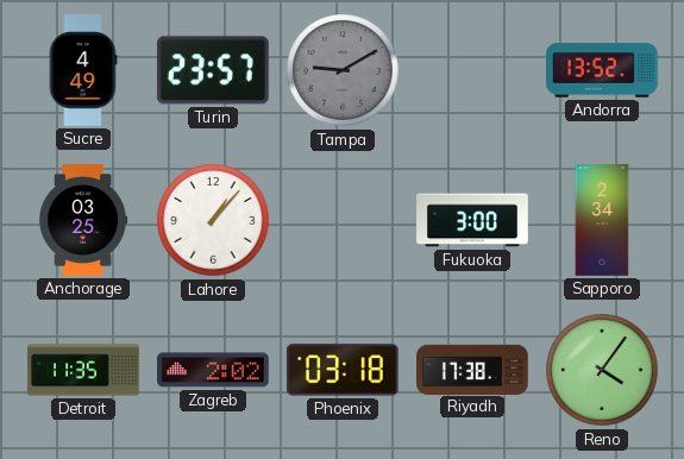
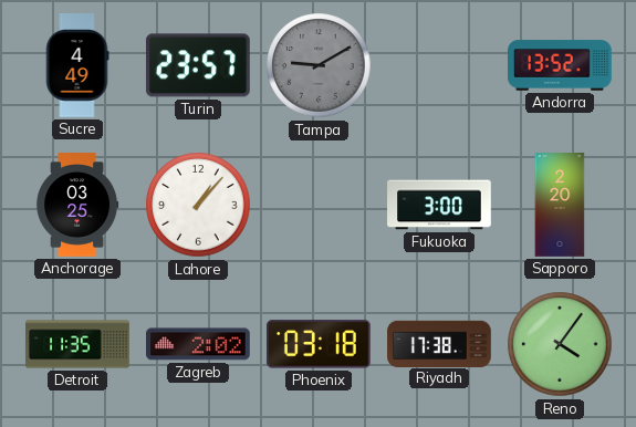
Sapporo: 2:34 -> 2:20
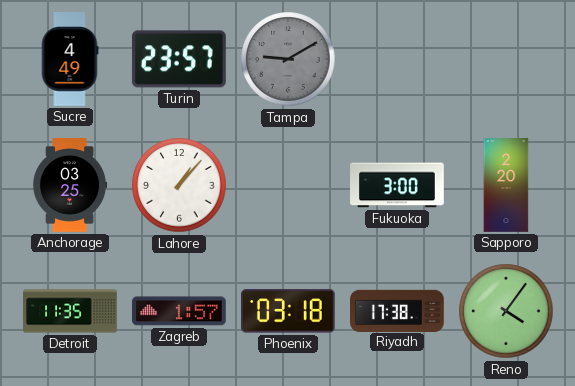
Andorra: 13:52 -> none
Zagreb: 2:02 -> 1:57
